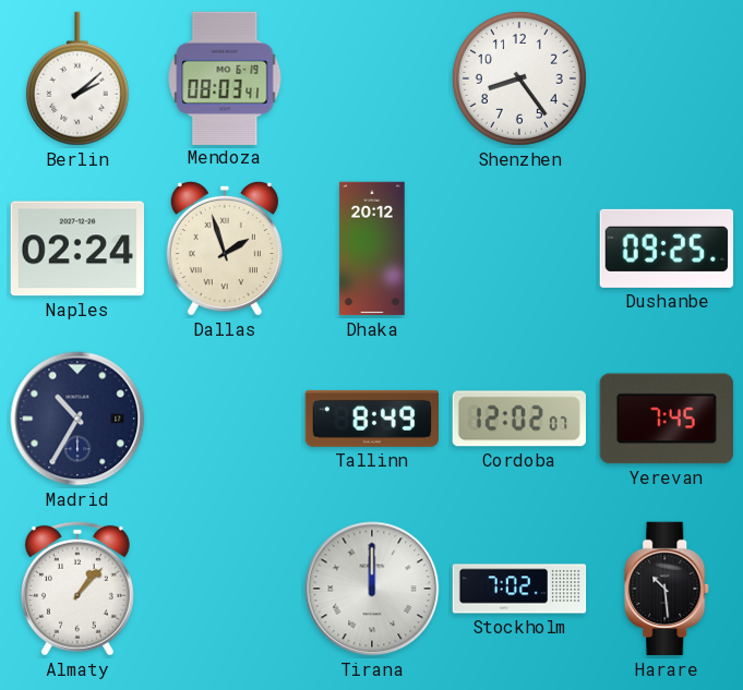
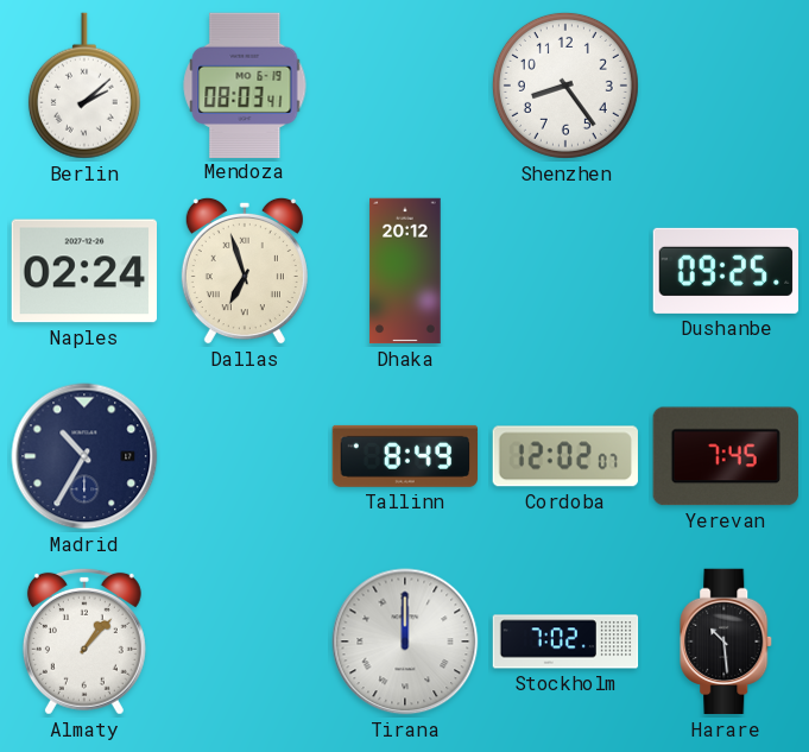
Dallas: 1:57 -> 6:57
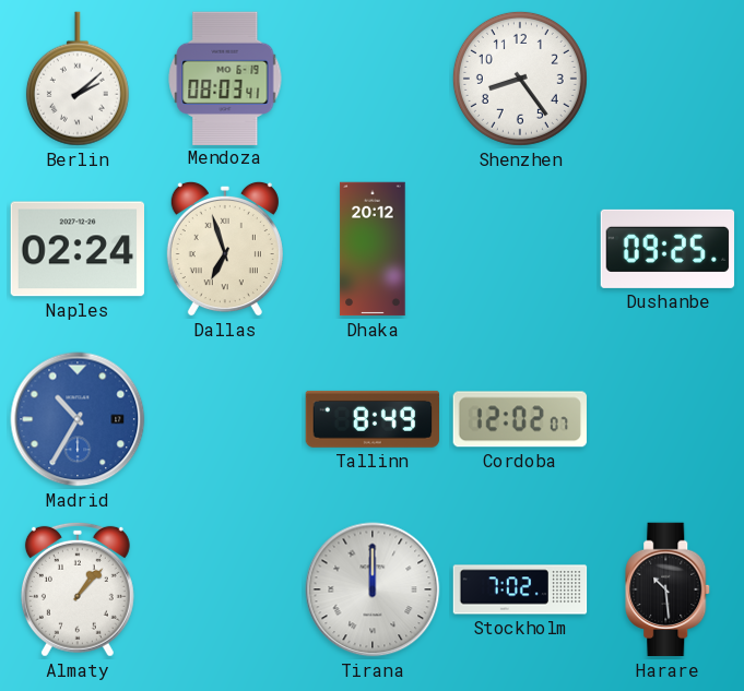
Madrid dial: navy -> blue
Yerevan: 7:45 -> none
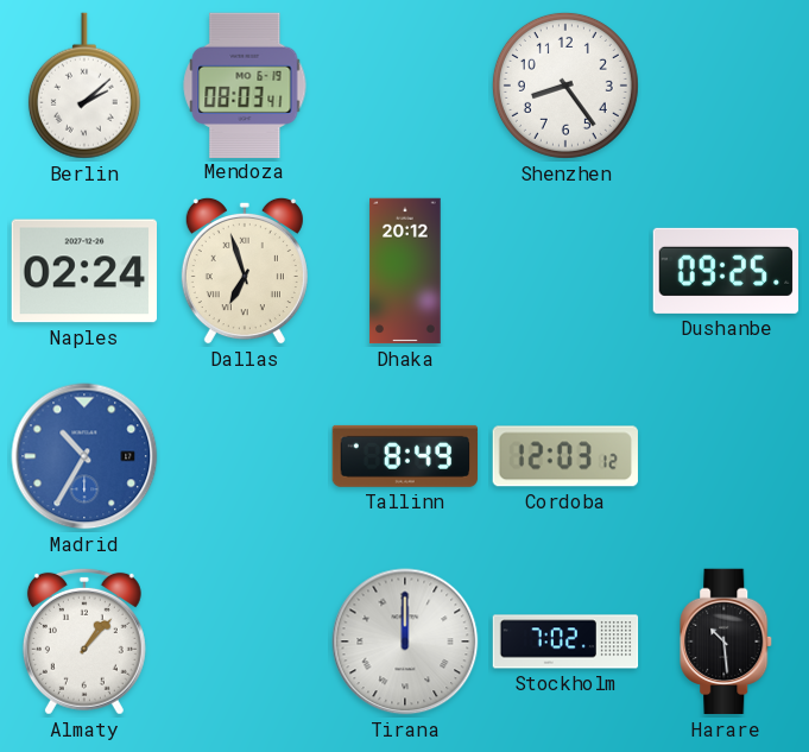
Cordoba: 12:02 -> 12:03
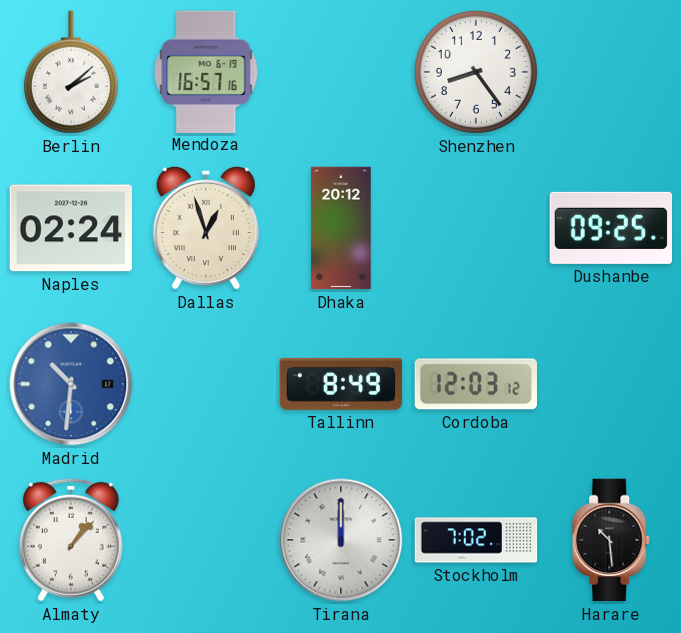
Mendoza: 08:03 -> 16:57
Dallas: 6:57 -> 12:57
Madrid: 10:35 -> 10:31
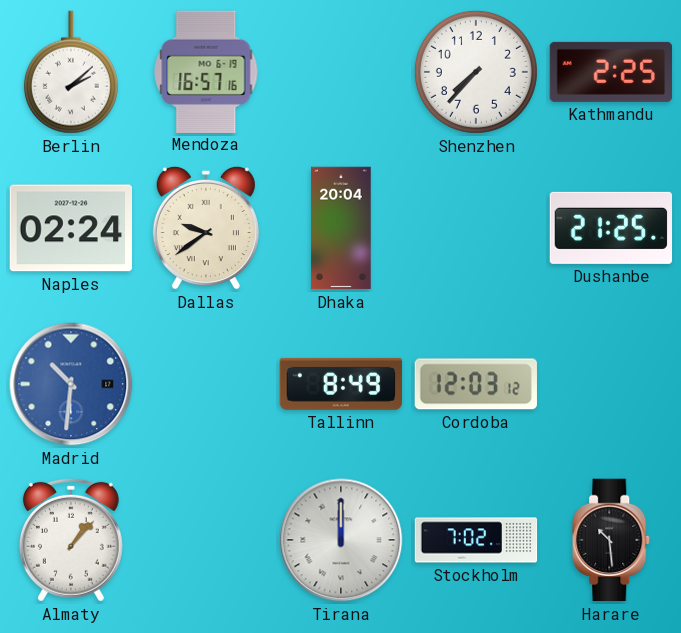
Shenzhen: 8:24 -> 7:37
Kathmandu: none -> 2:25
Dallas: 12:57 -> 9:39
Dhaka: 20:12 -> 20:04
Dushanbe: 09:25 -> 21:25
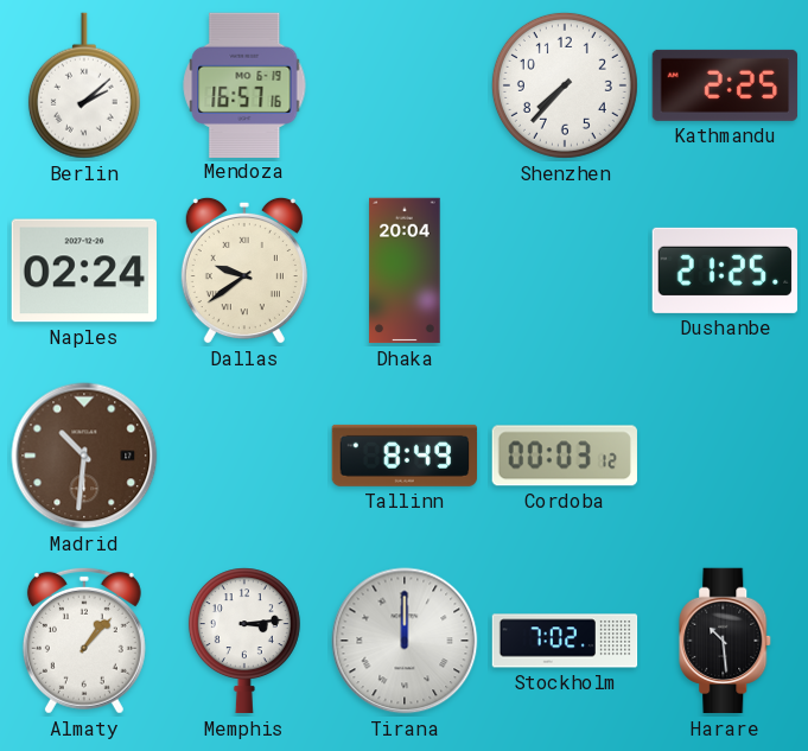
Madrid dial: blue -> brown
Cordoba: 12:03 -> 00:03
Memphis: none -> 3:14
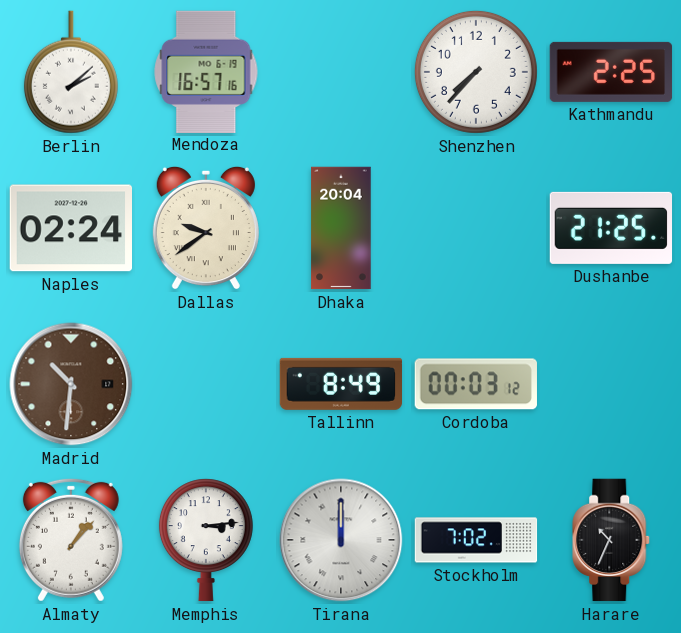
Harare: 10:29 -> 10:34
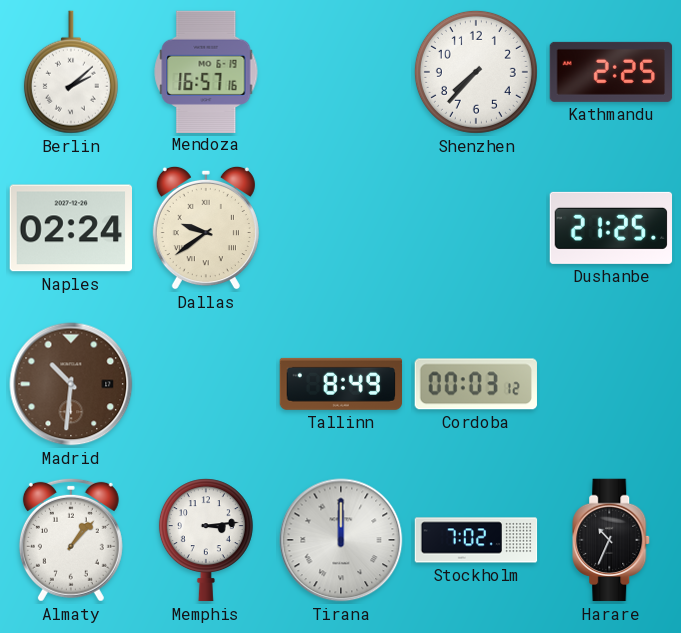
Dhaka: 20:04 -> none
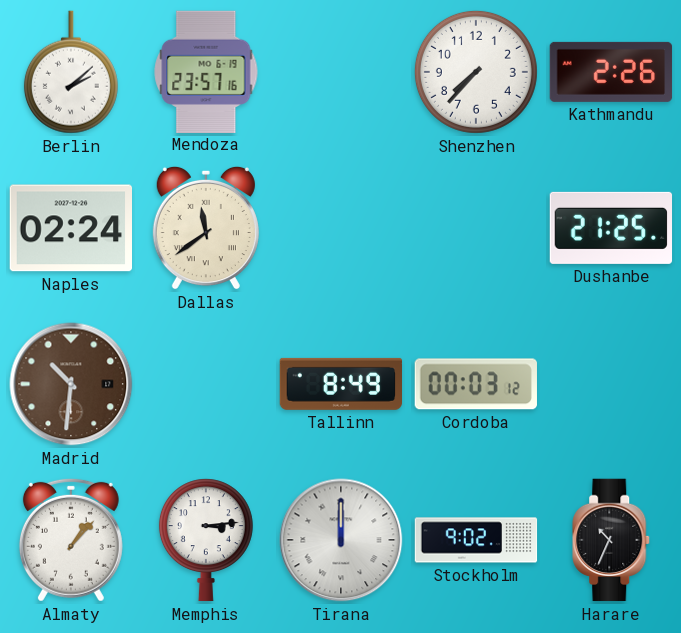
Mendoza: 16:57 -> 23:57
Kathmandu: 2:25 -> 2:26
Dallas: 9:39 -> 11:39
Stockholm: 7:02 -> 9:02
